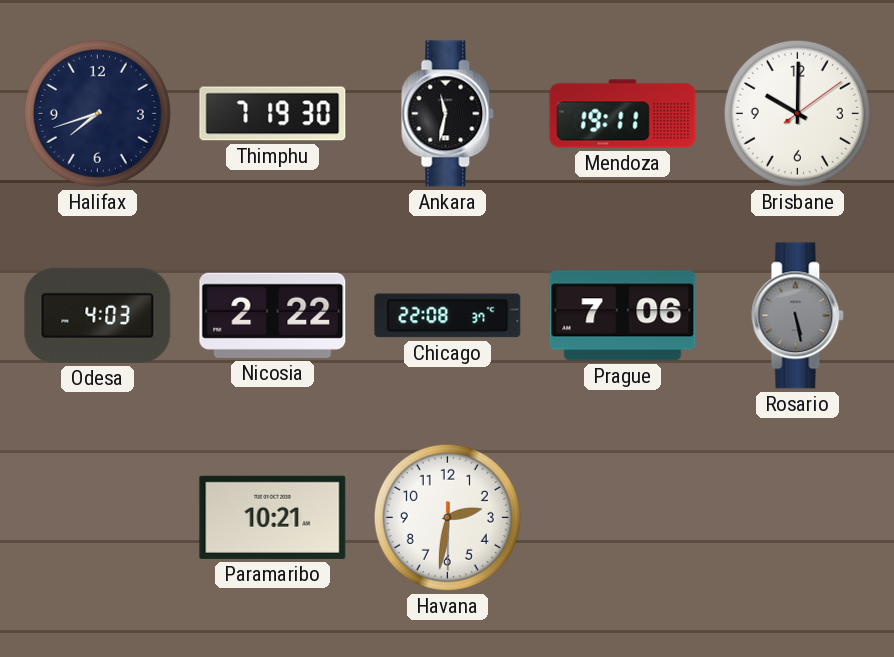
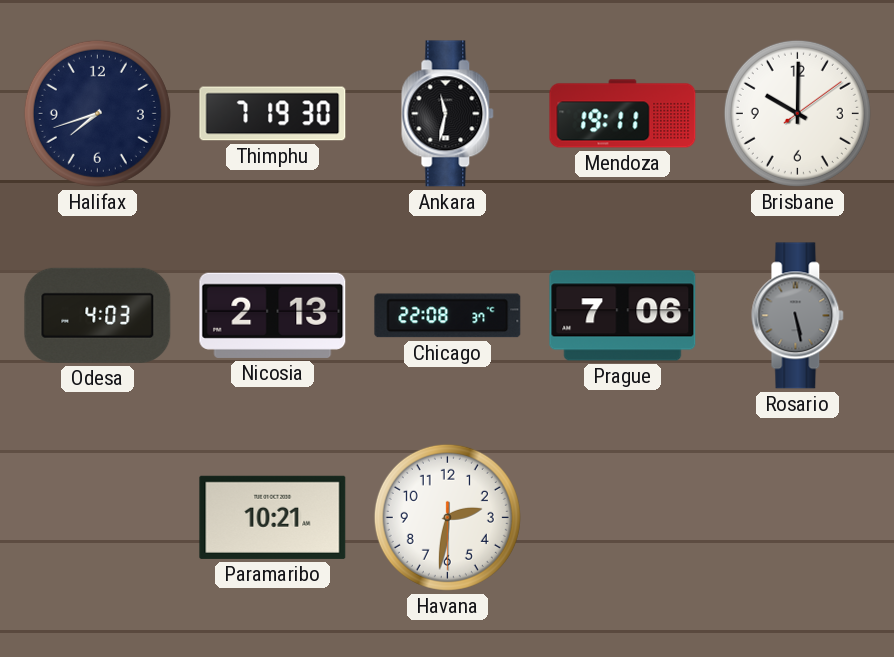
Nicosia: 2:22 -> 2:13
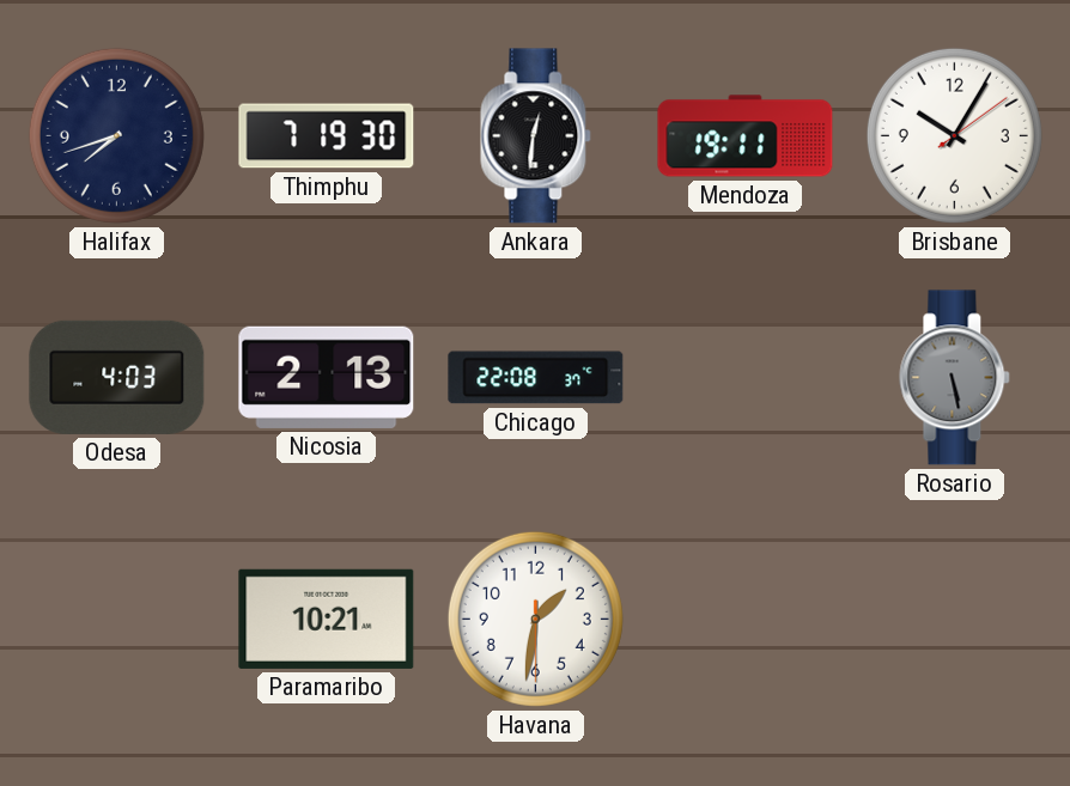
Ankara: 11:32 -> 12:31
Brisbane: 10:00 -> 10:05
Prague: 7:06 -> none
Havana: 2:31 -> 1:31
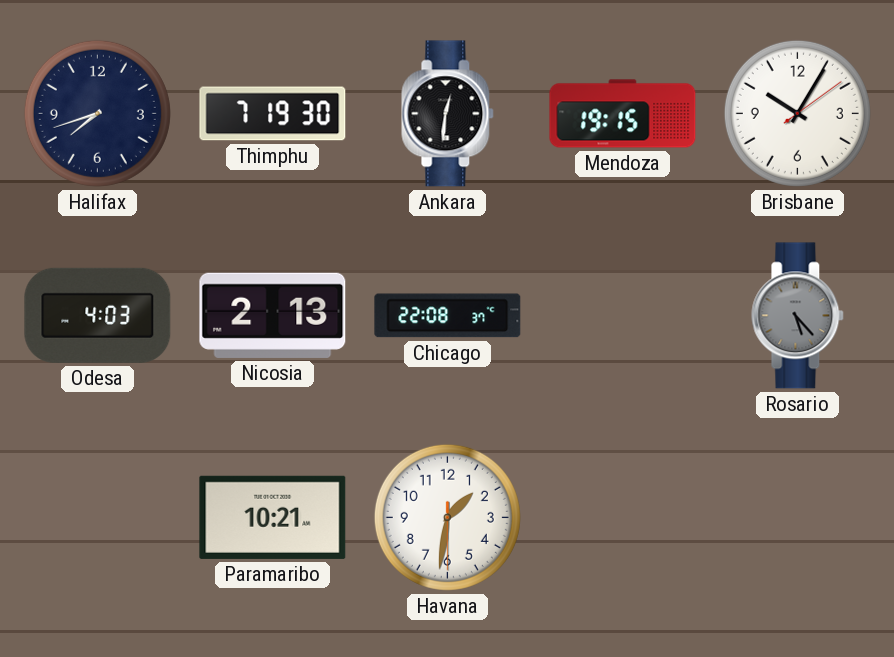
Mendoza: 19:11 -> 19:15
Rosario: 5:28 -> 5:23
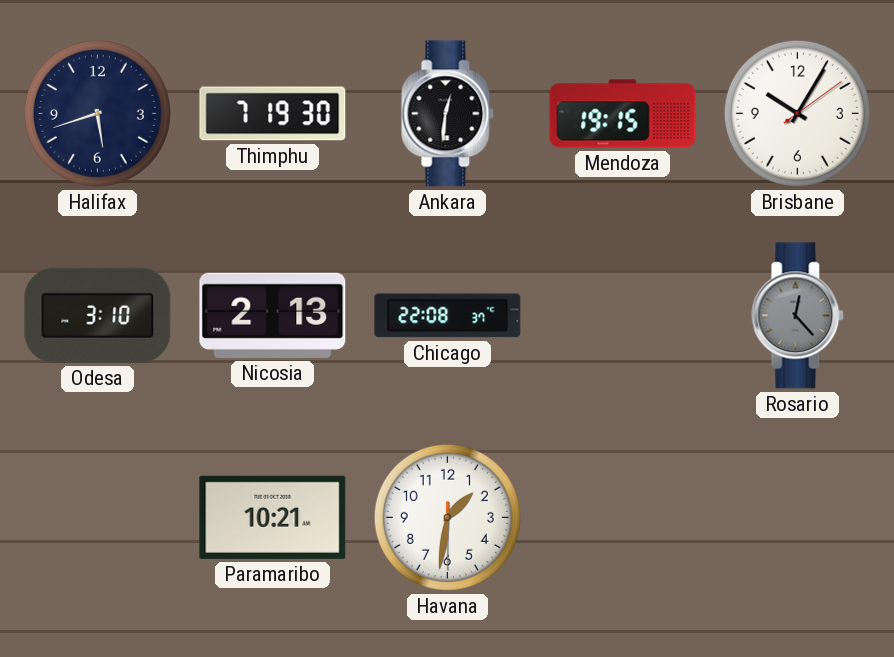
Halifax: 7:42 -> 5:42
Odesa: 4:03 -> 3:10
Rosario: 5:23 -> 12:23
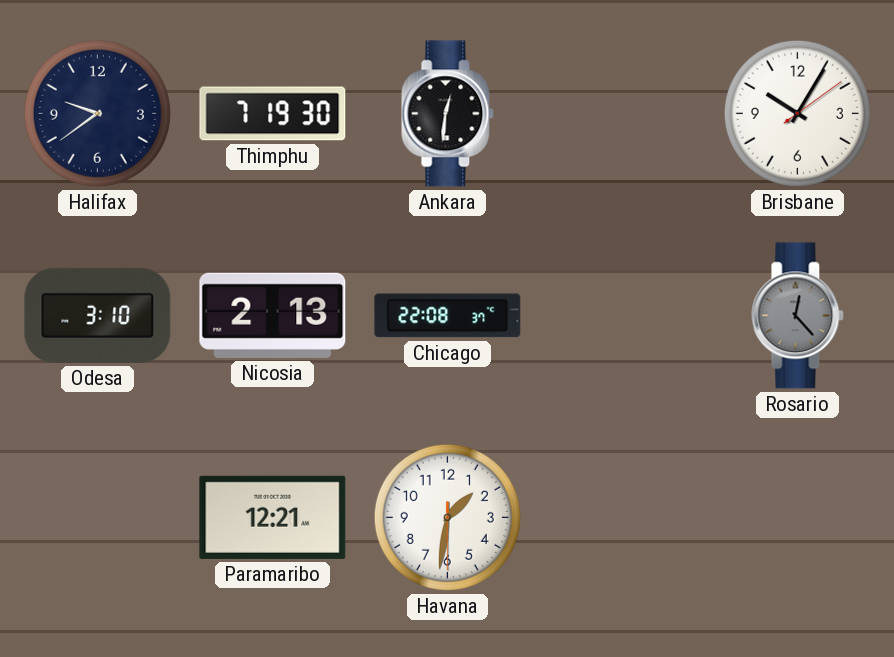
Halifax: 5:42 -> 9:39
Mendoza: 19:15 -> none
Paramaribo: 10:21 -> 12:21
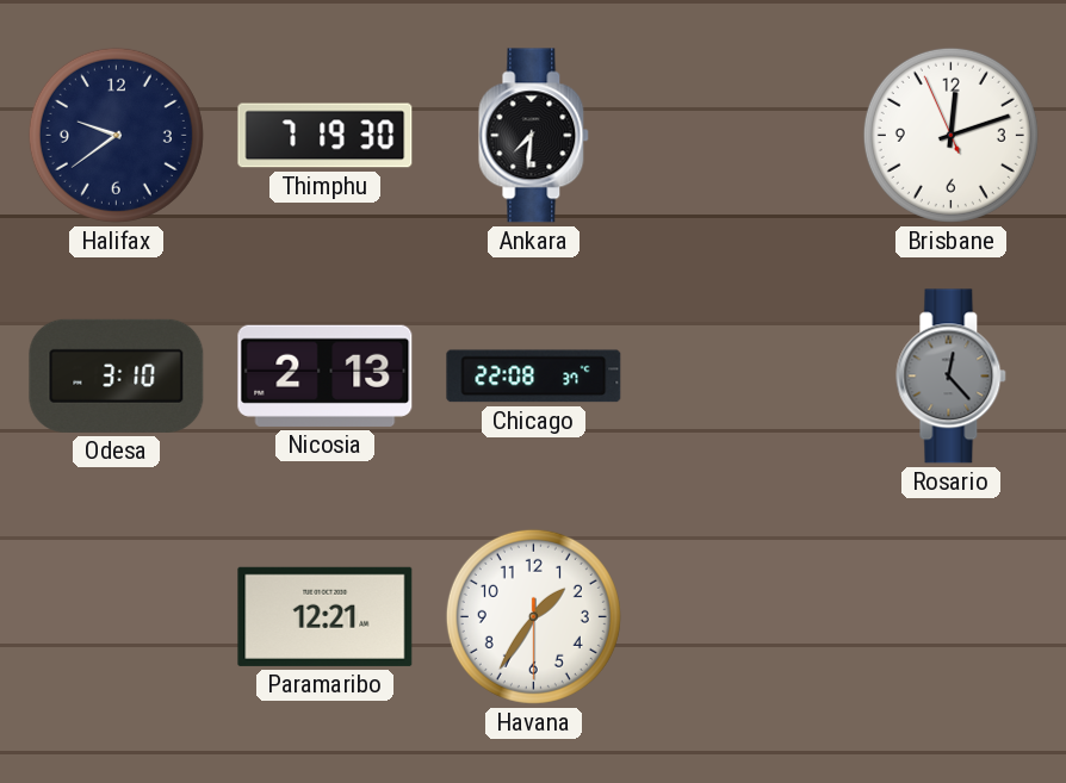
Ankara: 12:31 -> 7:31
Brisbane: 10:05 -> 12:11
Havana: 1:31 -> 1:35
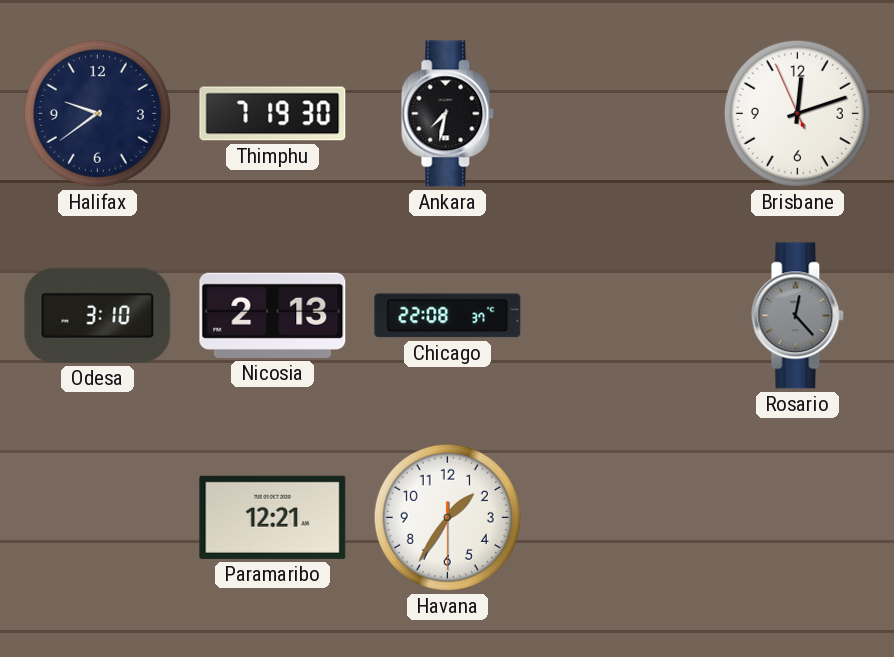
Ankara: 7:31 -> 7:32
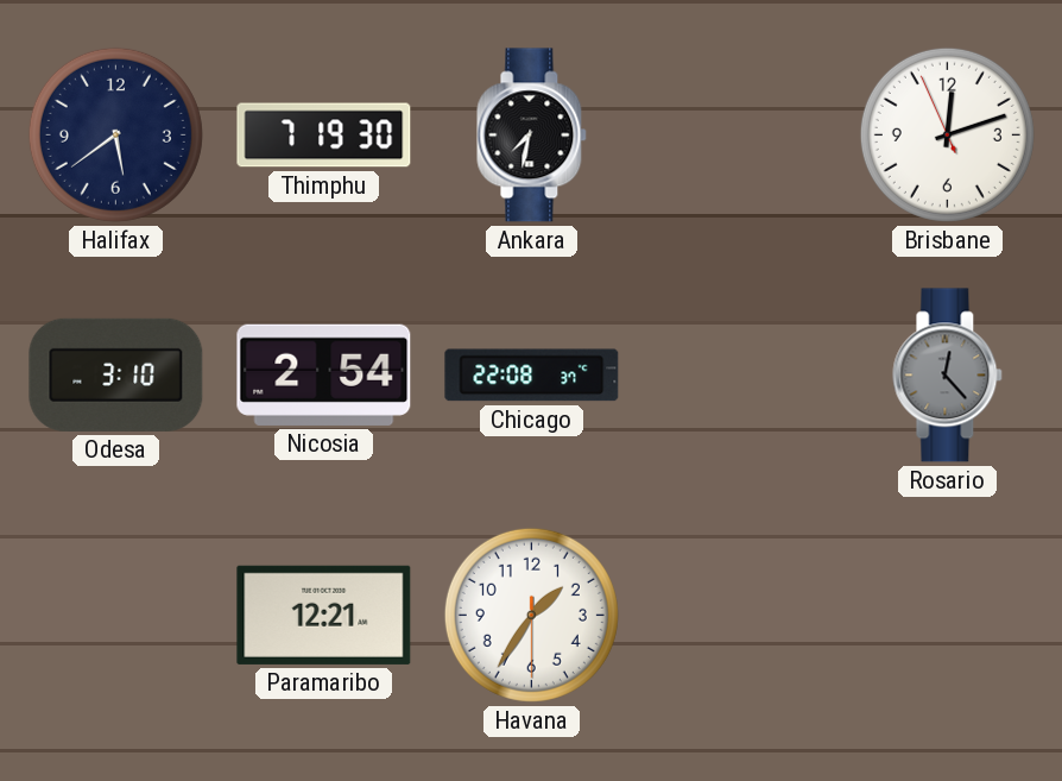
Halifax: 9:39 -> 5:39
Nicosia: 2:13 -> 2:54
